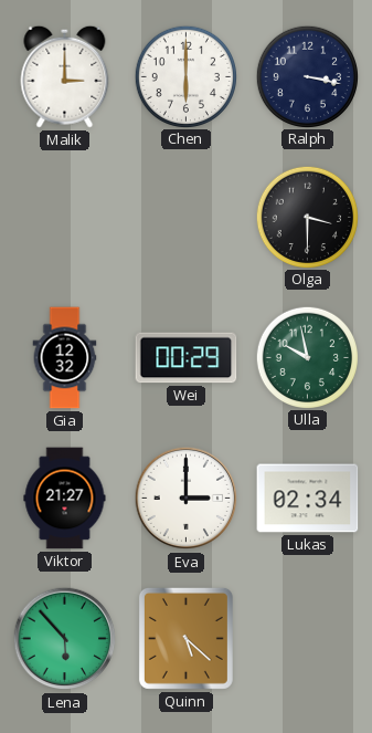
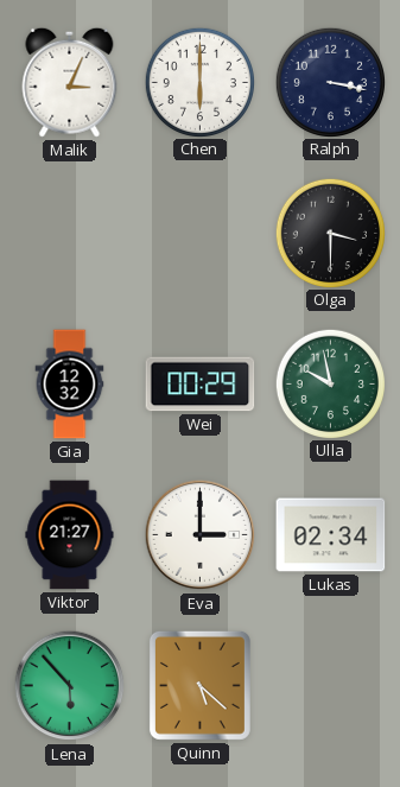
Malik: 3:00 -> 3:04
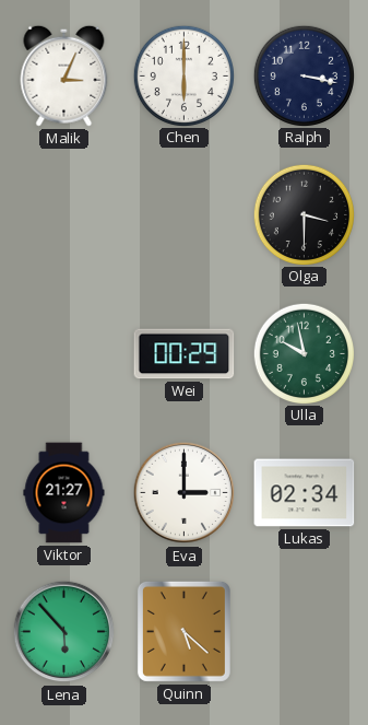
Gia: 12:32 -> none
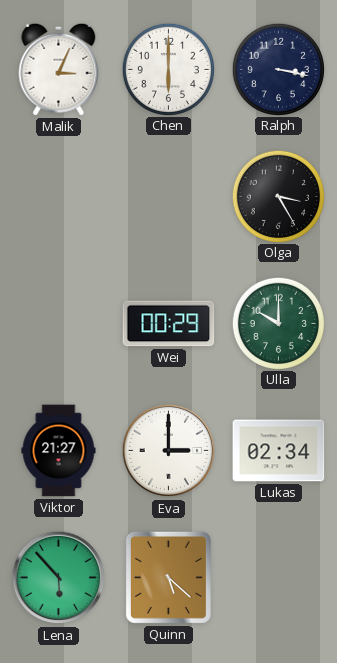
Olga: 3:30 -> 3:25
Ulla: 9:58 -> 10:00
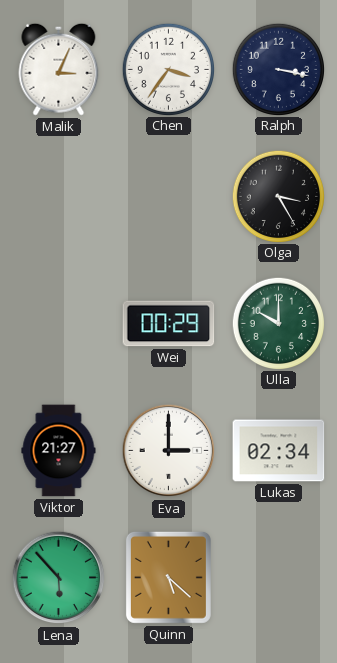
Chen: 6:00 -> 3:36
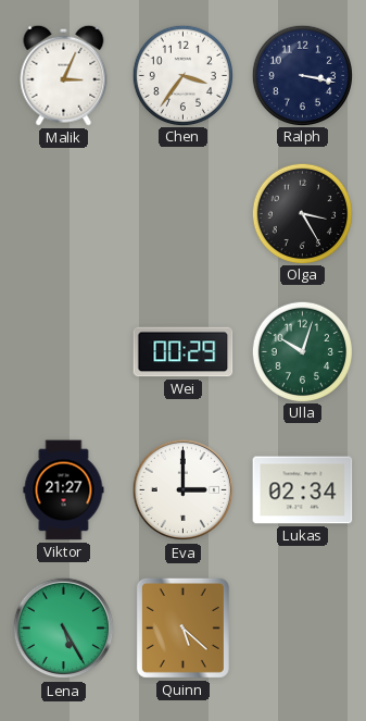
Ulla: 10:00 -> 10:03
Lena: 5:53 -> 5:25
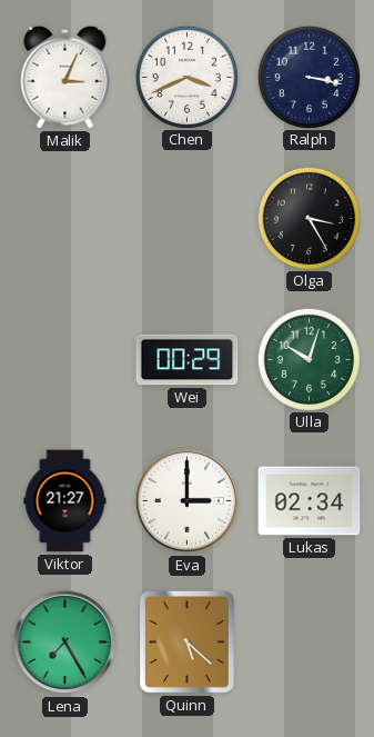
Chen: 3:36 -> 3:41
Lena: 5:25 -> 7:25
